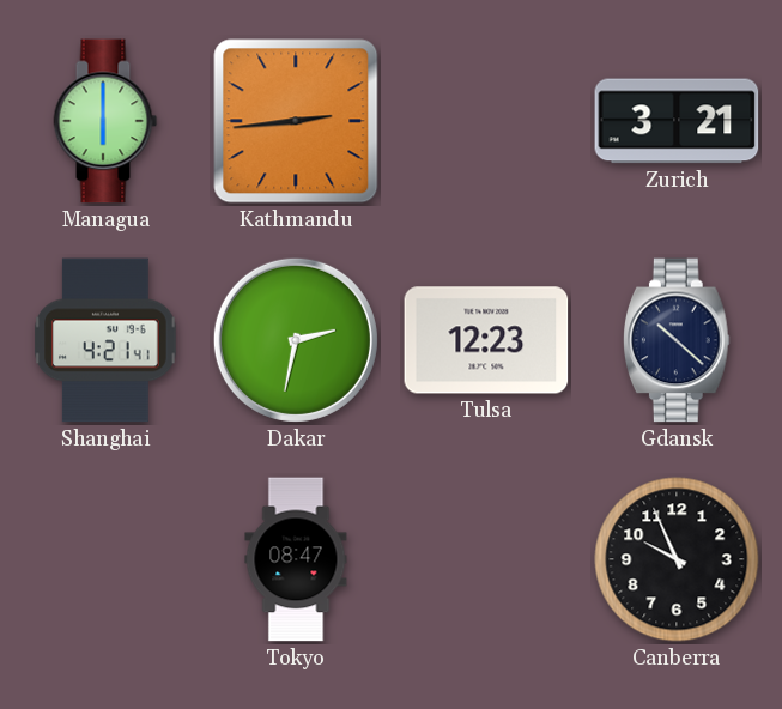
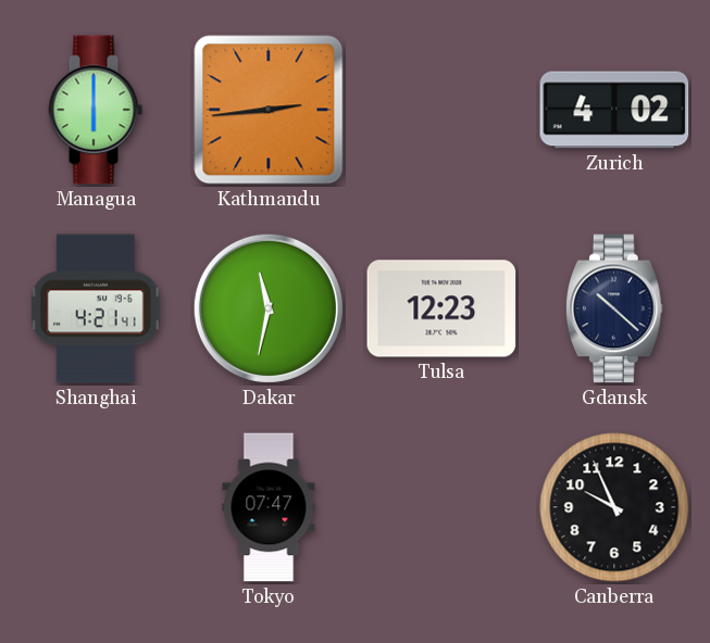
Zurich: 3:21 -> 4:02
Dakar: 2:32 -> 11:32
Tokyo: 08:47 -> 07:47
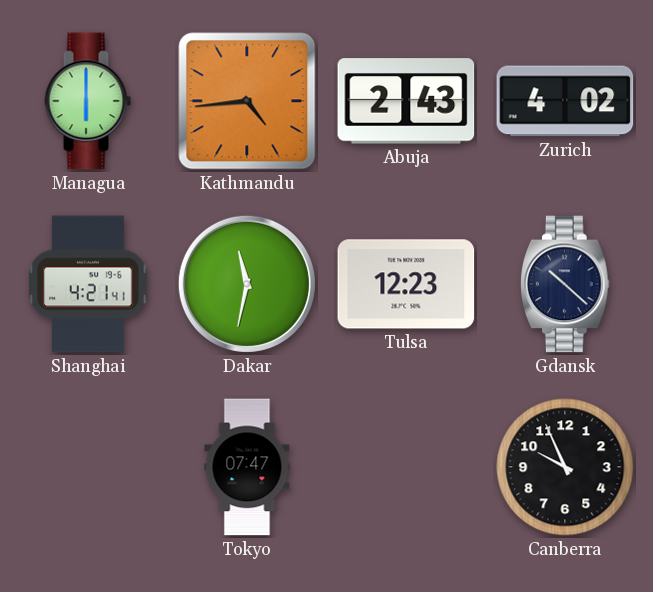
Kathmandu: 2:44 -> 4:44
Abuja: none -> 2:43
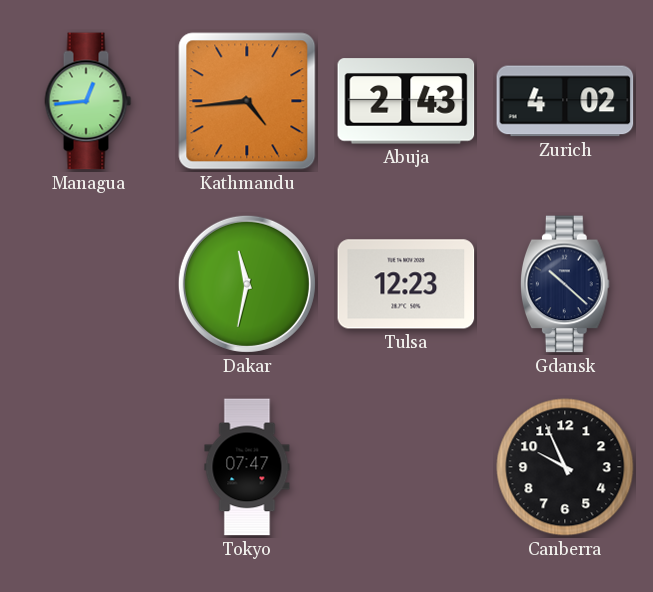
Managua: 6:00 -> 12:44
Shanghai: 4:21 -> none
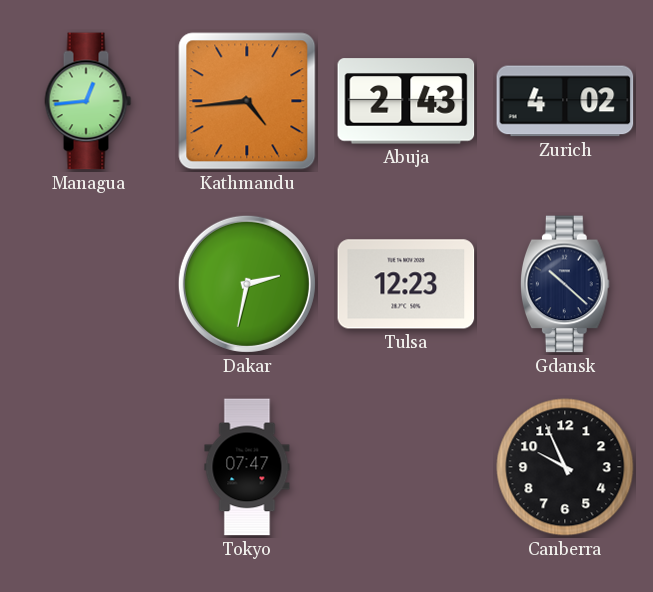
Dakar: 11:32 -> 2:32
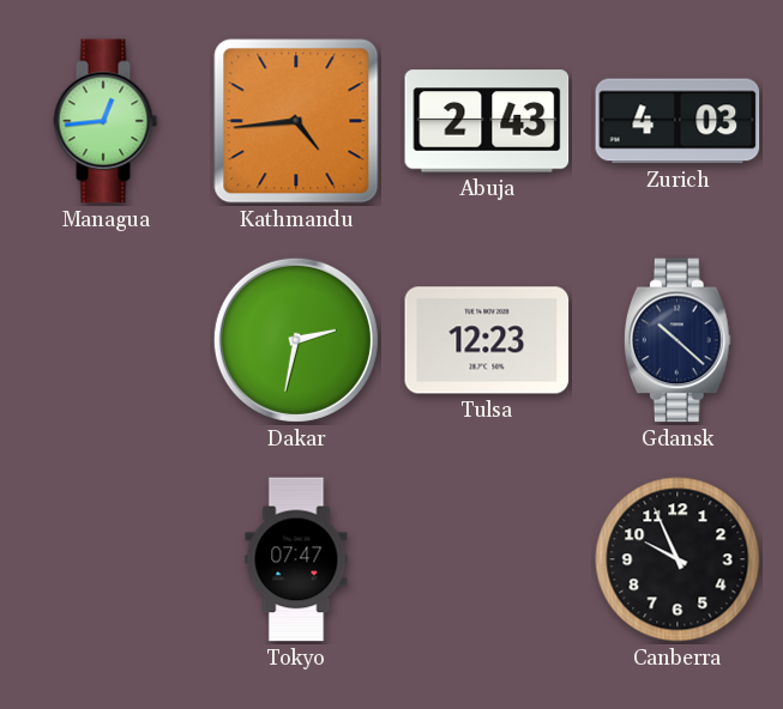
Zurich: 4:02 -> 4:03
